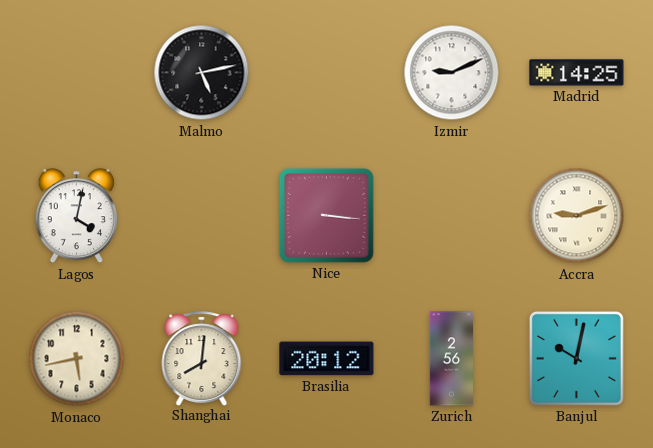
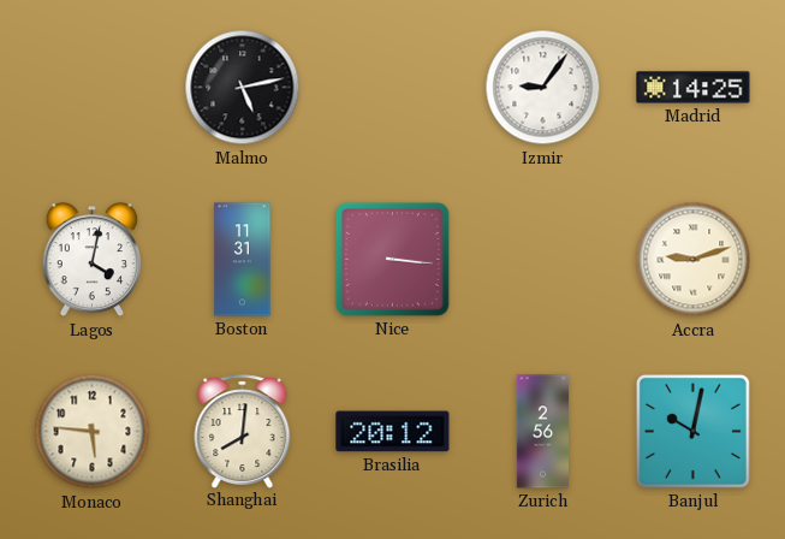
Izmir: 9:11 -> 9:06
Boston: none -> 11:31
Monaco: 5:43 -> 5:46
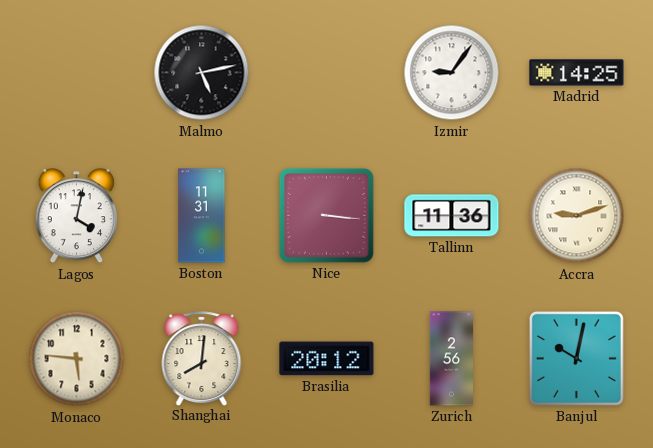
Tallinn: none -> 11:36
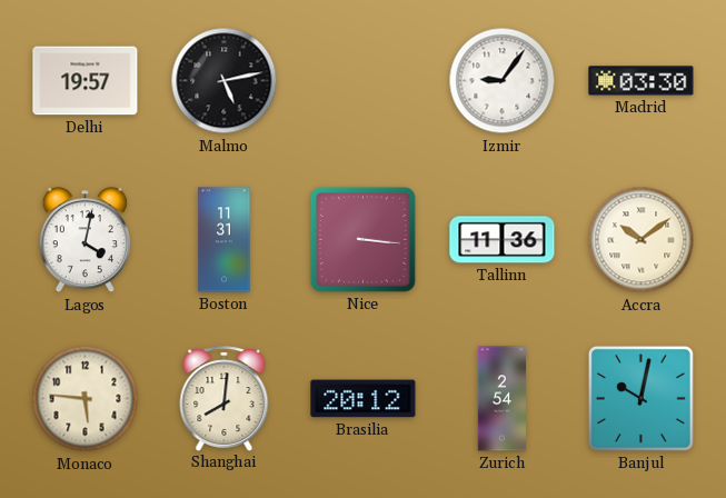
Delhi: none -> 19:57
Madrid: 14:25 -> 03:30
Accra: 9:12 -> 10:09
Zurich: 2:56 -> 2:54
